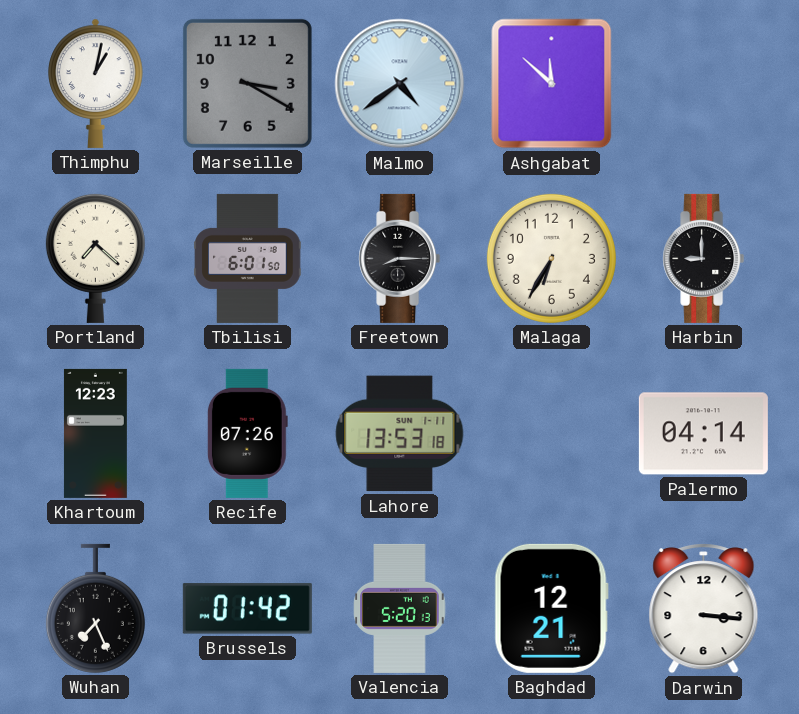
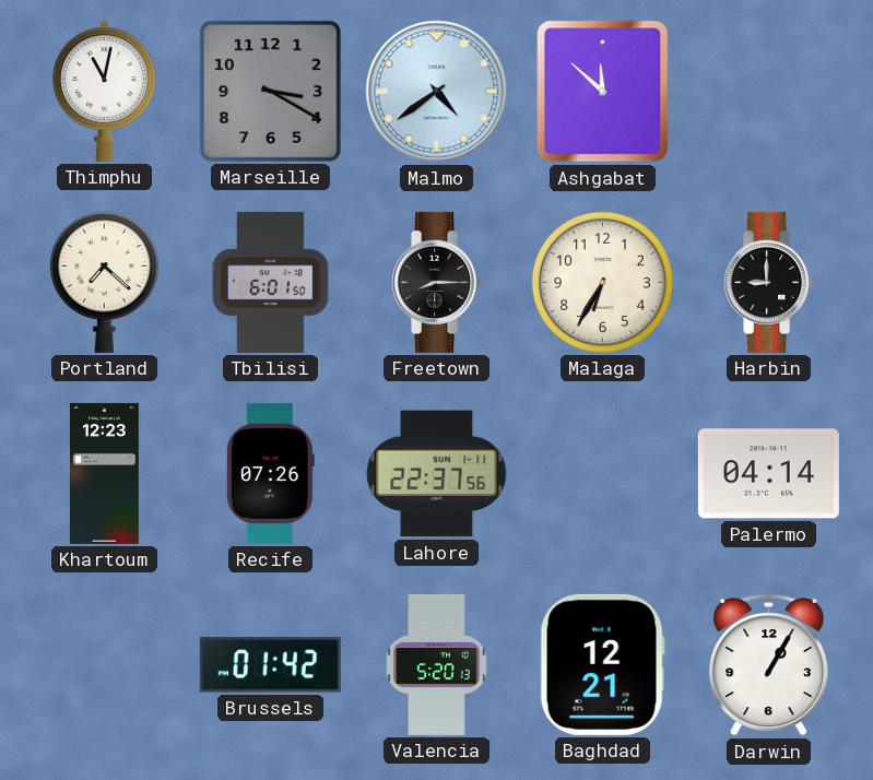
Thimphu: 1:02 -> 11:02
Lahore: 13:53 -> 22:37
Wuhan: 7:26 -> none
Darwin: 3:16 -> 1:05
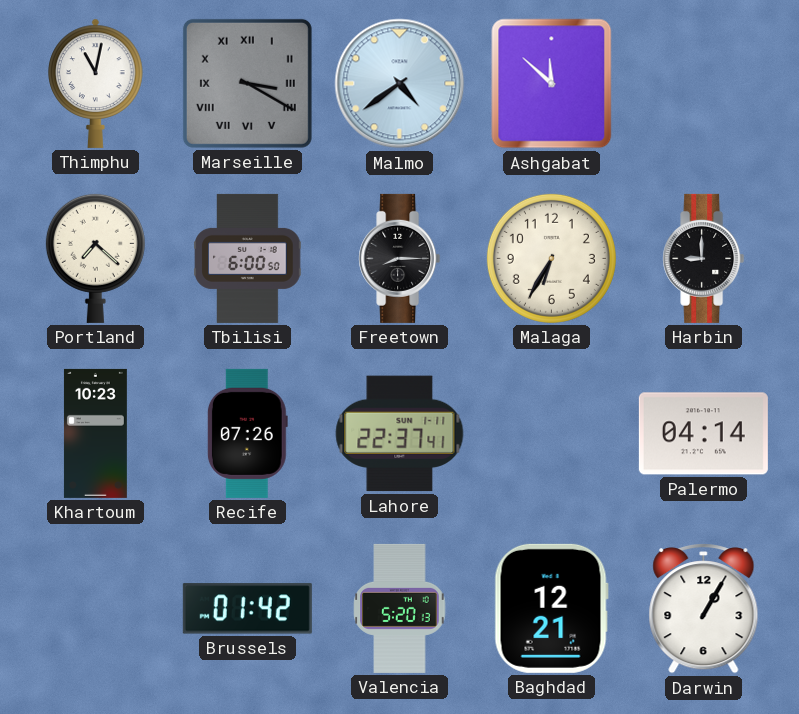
Marseille numerals: Arabic -> Roman
Tbilisi: 6:01 -> 6:00
Khartoum: 12:23 -> 10:23
Lahore: 22:37:56 -> 22:37:41
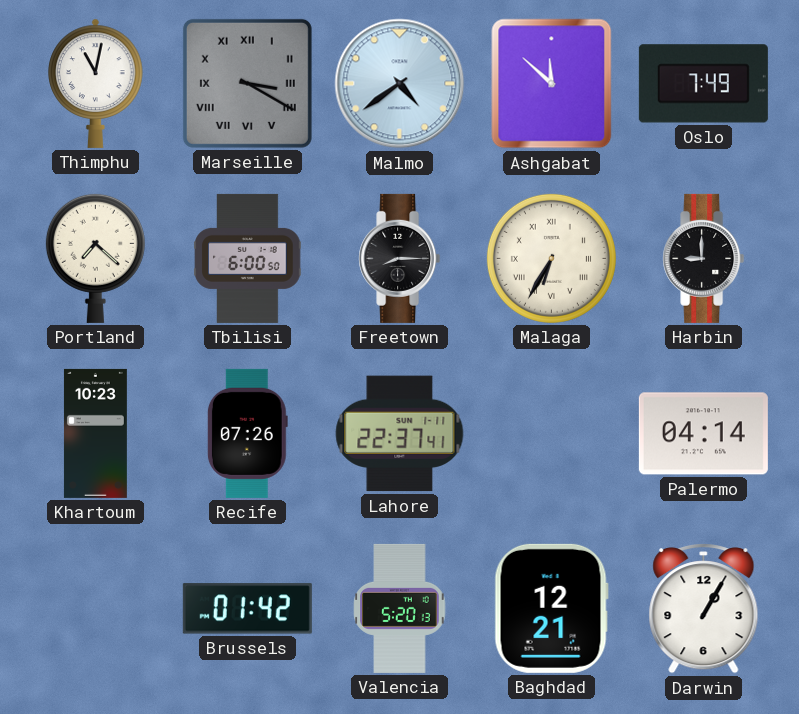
Oslo: none -> 7:49
Malaga numerals: Arabic -> Roman
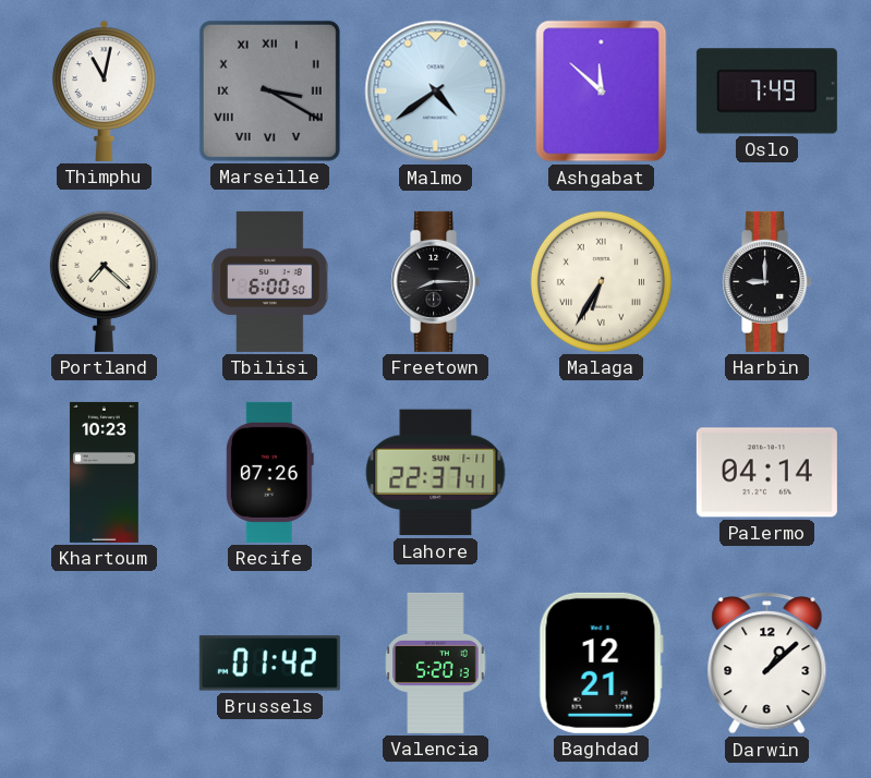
Darwin: 1:05 -> 1:08
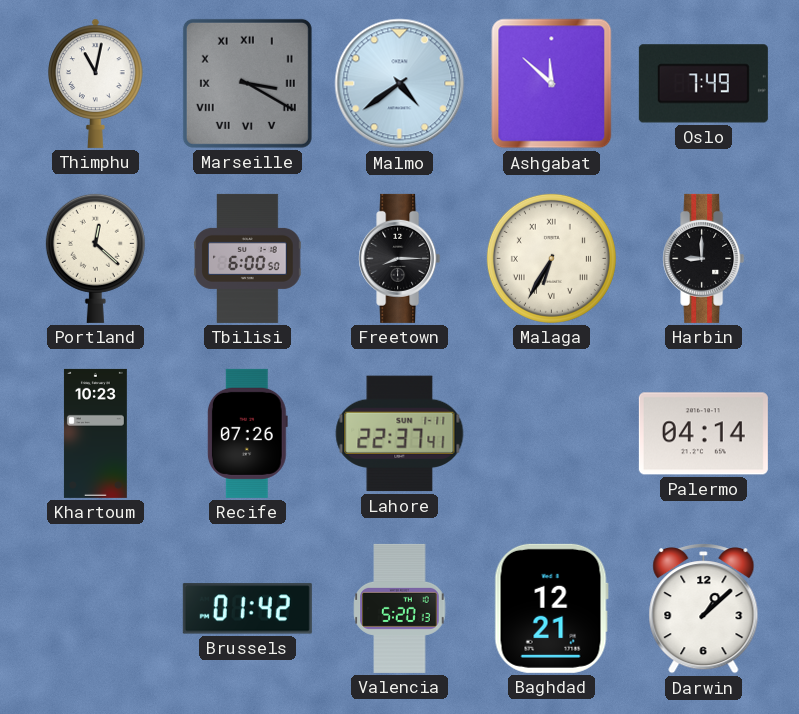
Portland: 7:22 -> 12:22
